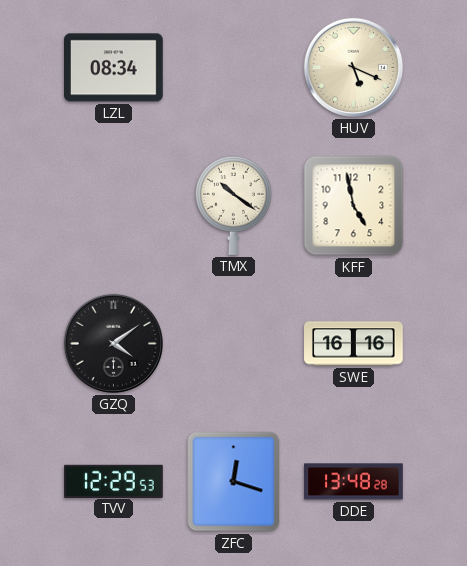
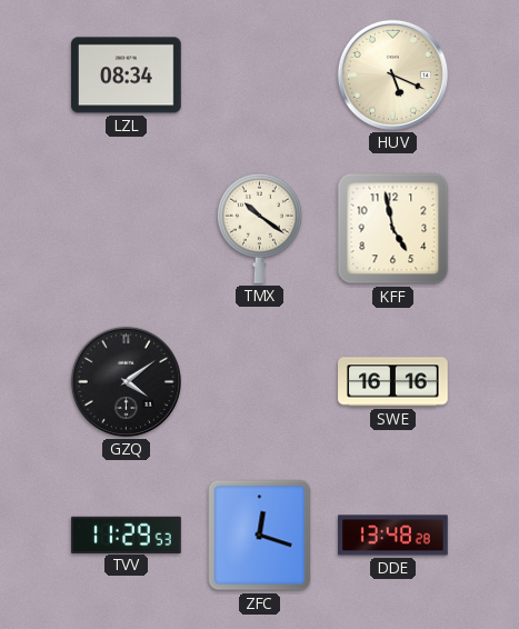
TVV: 12:29 -> 11:29
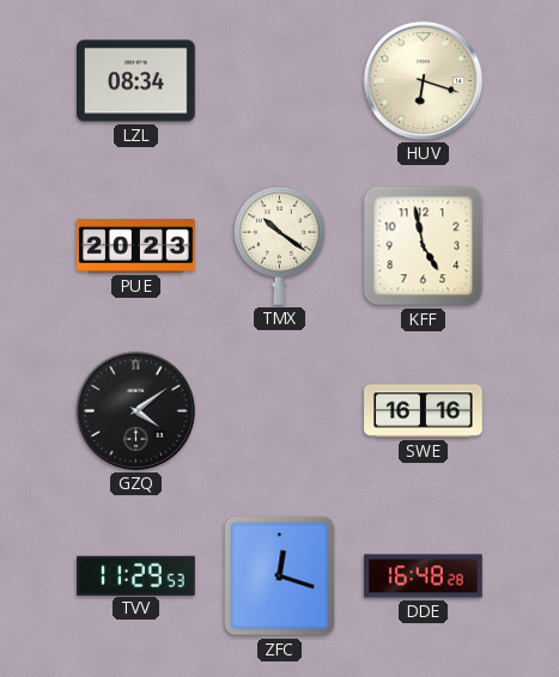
HUV: 5:19 -> 6:18
PUE: none -> 20:23
DDE: 13:48 -> 16:48
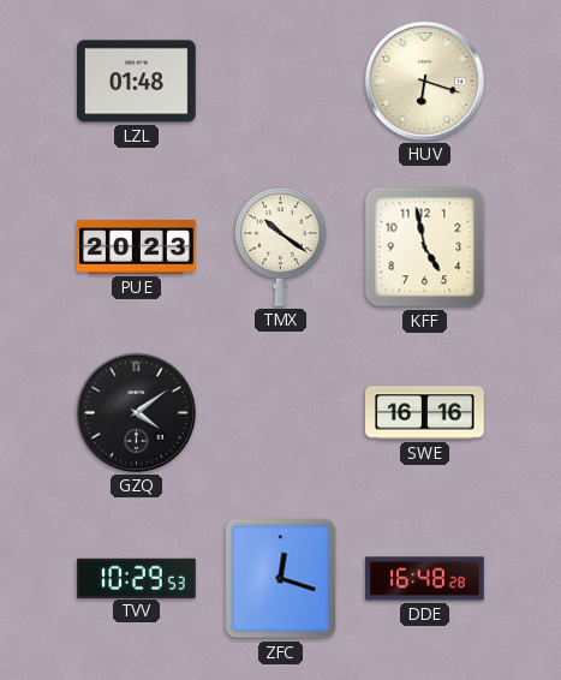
LZL: 08:34 -> 01:48
TVV: 11:29 -> 10:29
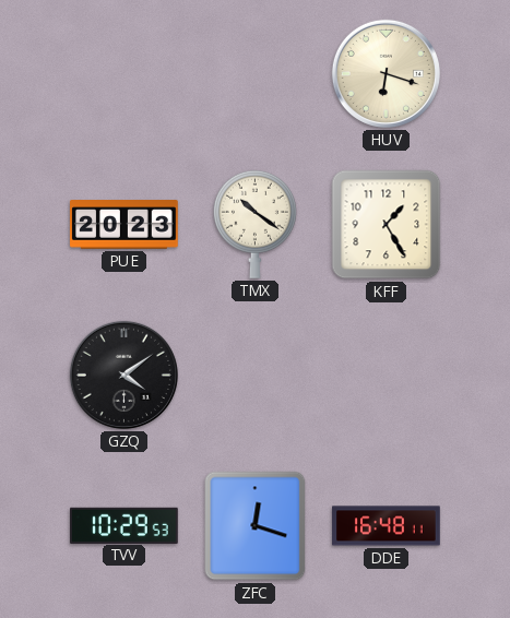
LZL: 01:48 -> none
KFF: 4:58 -> 1:25
SWE: 16:16 -> none
DDE: 16:48:28 -> 16:48:11
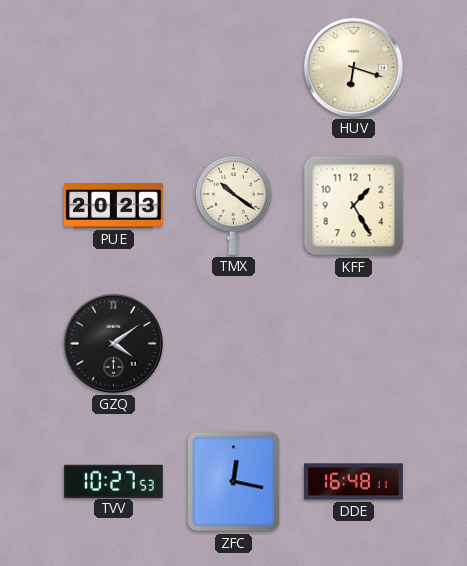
TVV: 10:29 -> 10:27
ZFC: 12:18 -> 12:17
